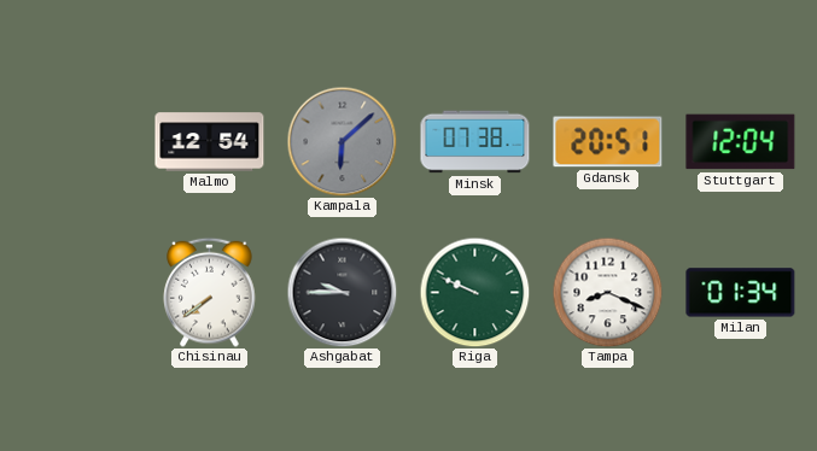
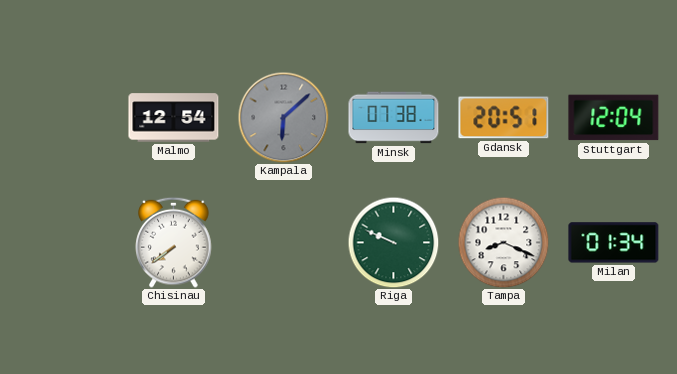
Ashgabat: 9:45 -> none
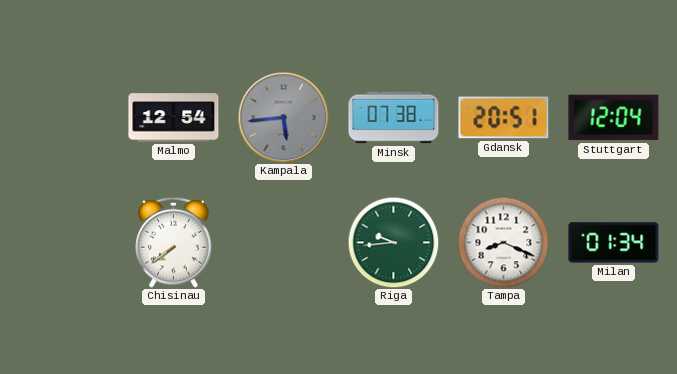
Kampala: 6:08 -> 5:44
Riga: 9:49 -> 9:44
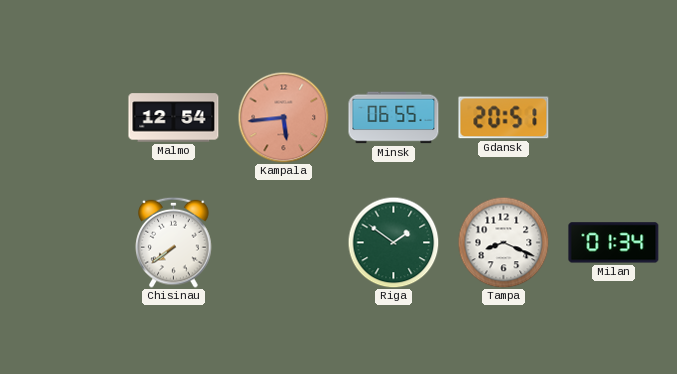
Kampala dial: grey -> salmon
Minsk: 07:38 -> 06:55
Stuttgart: 12:04 -> none
Riga: 9:44 -> 1:51
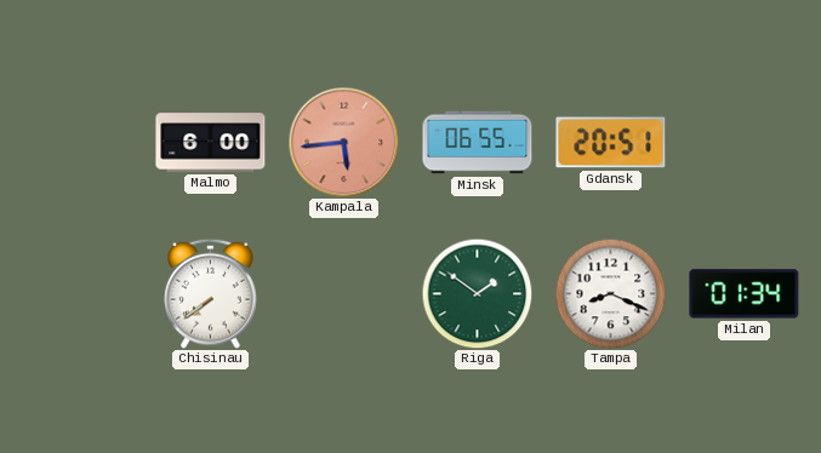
Malmo: 12:54 -> 6:00
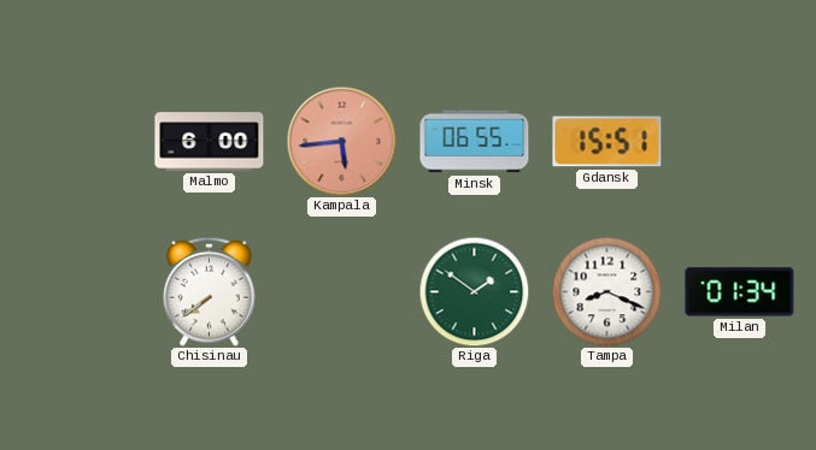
Gdansk: 20:51 -> 15:51
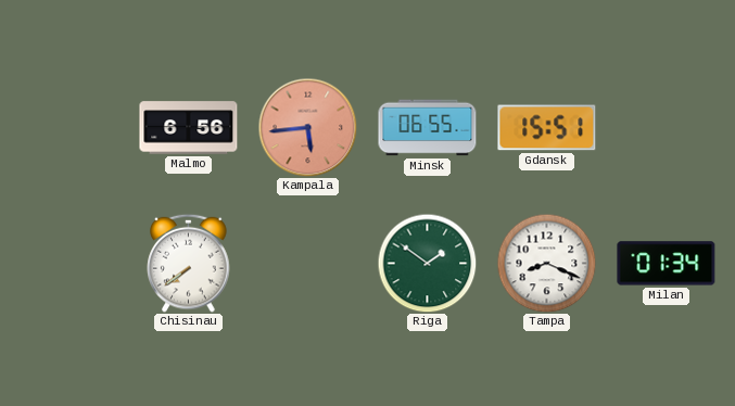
Malmo: 6:00 -> 6:56
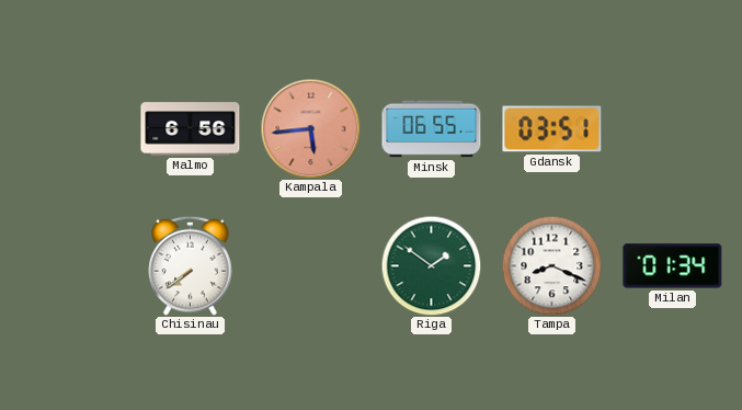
Gdansk: 15:51 -> 03:51
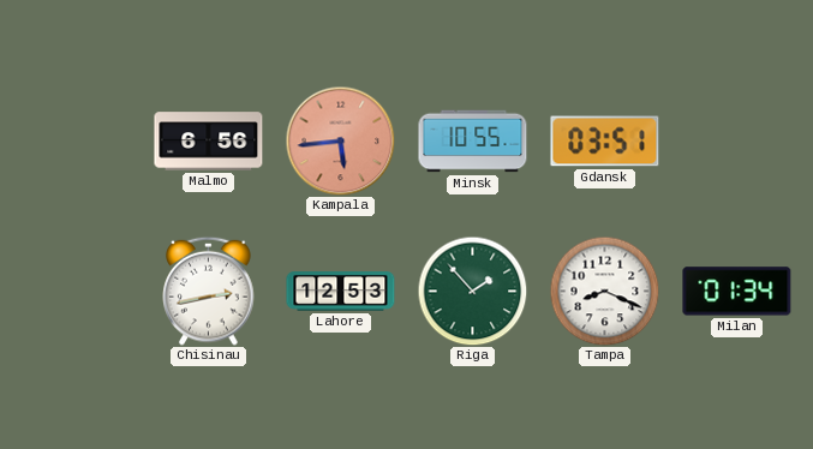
Minsk: 06:55 -> 10:55
Chisinau: 7:39 -> 2:43
Lahore: none -> 12:53
Riga: 1:51 -> 1:53
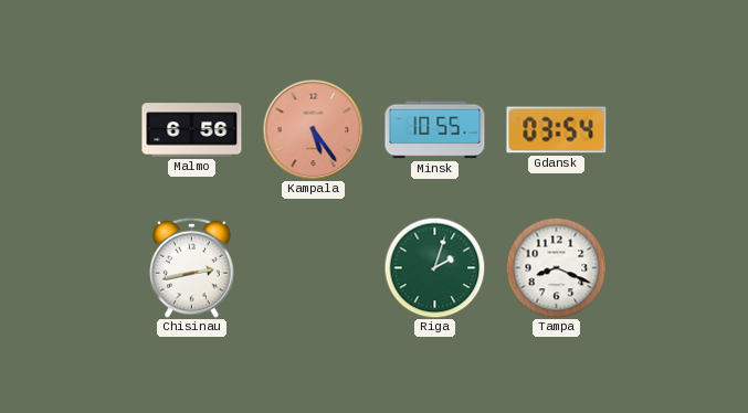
Kampala: 5:44 -> 5:24
Gdansk: 03:51 -> 03:54
Lahore: 12:53 -> none
Riga: 1:53 -> 2:03
Milan: 01:34 -> none
